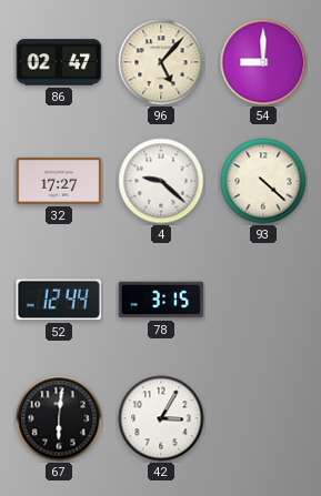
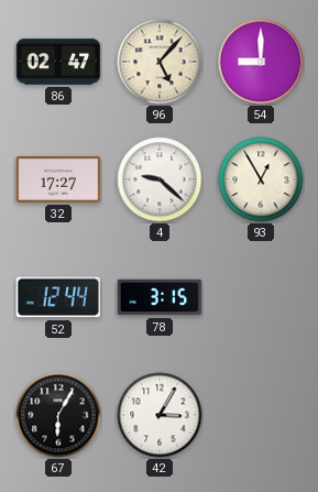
93: 4:22 -> 12:55
67: 6:01 -> 6:05
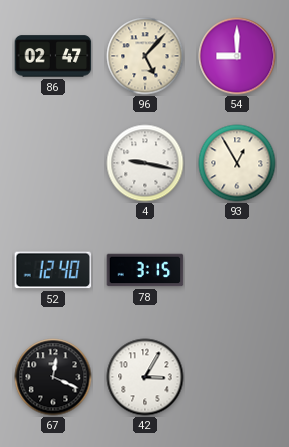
32: 17:27 -> none
4: 9:22 -> 9:17
52: 12:44 -> 12:40
67: 6:05 -> 12:19
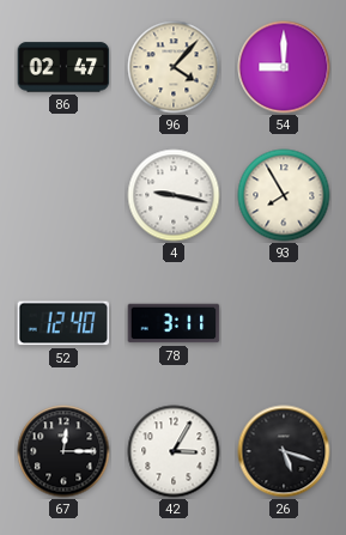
96: 5:07 -> 4:07
93: 12:55 -> 7:55
78: 3:15 -> 3:11
67: 12:19 -> 12:15
26: none -> 5:18
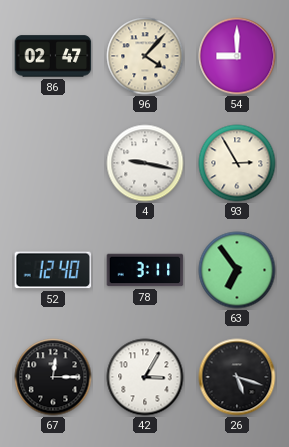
93: 7:55 -> 2:55
63: none -> 6:54
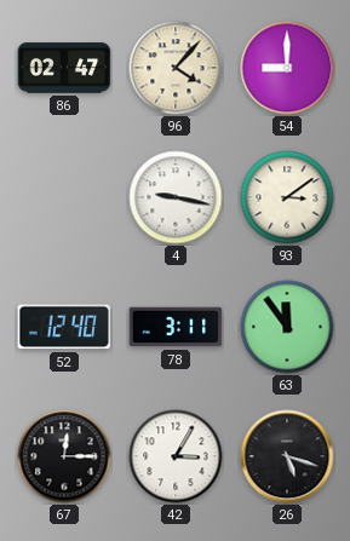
93: 2:55 -> 3:09
63: 6:54 -> 11:54
